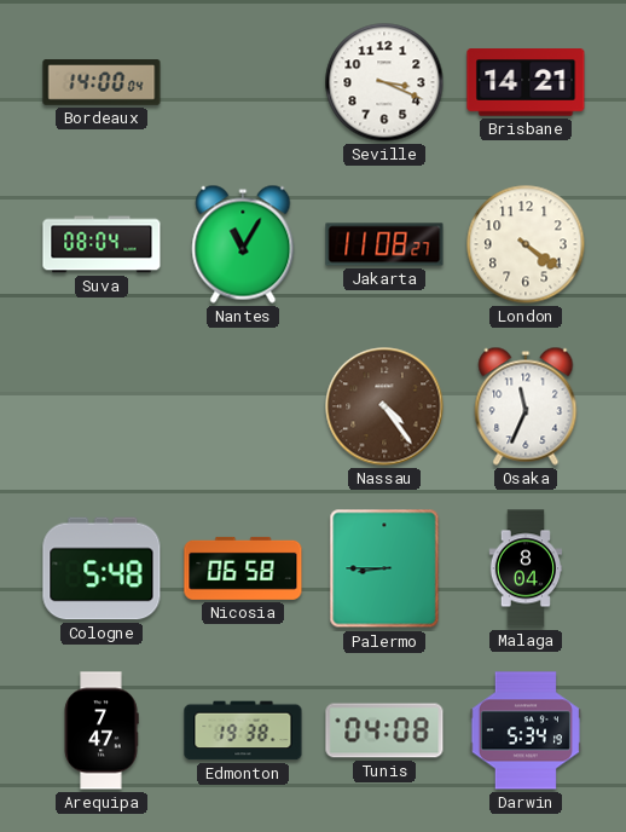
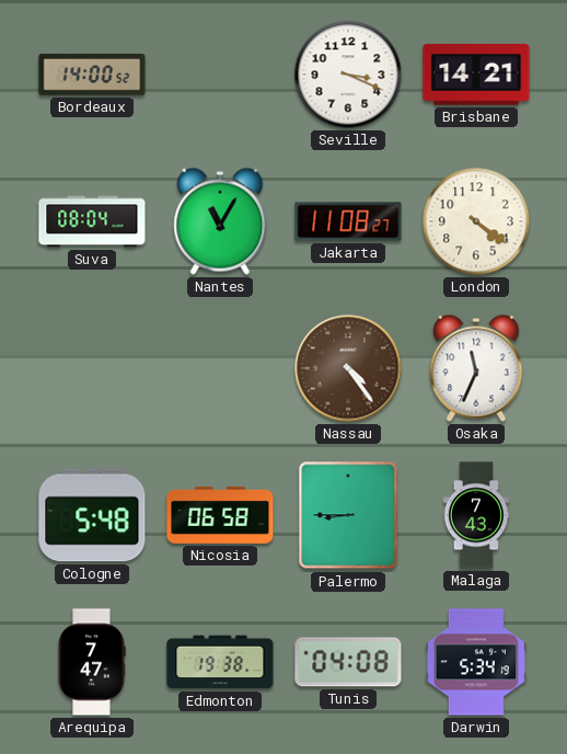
Bordeaux: 14:00:04 -> 14:00:52
Malaga: 8:04 -> 7:43
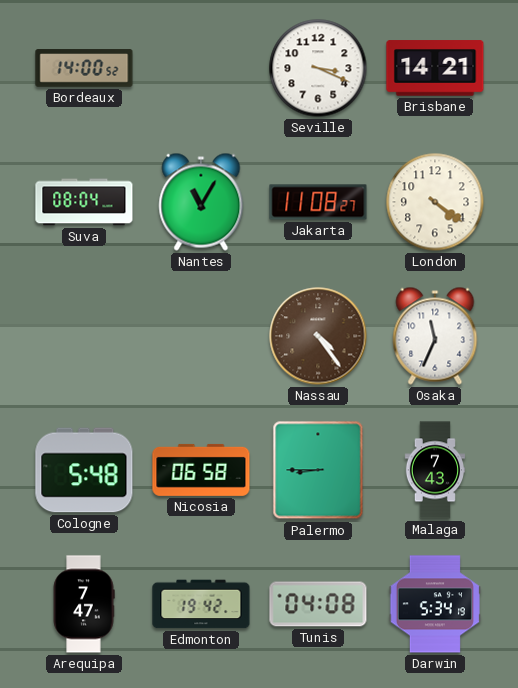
Edmonton: 19:38 -> 19:42
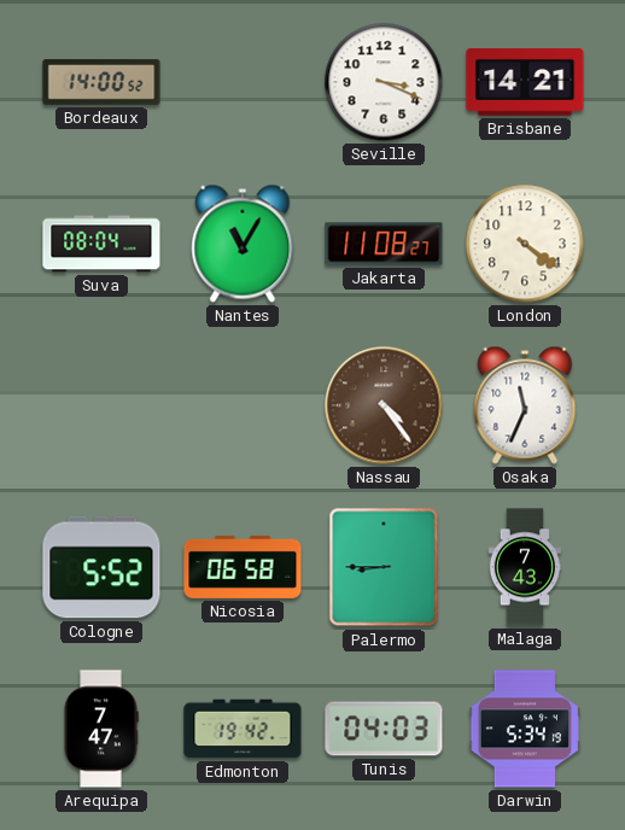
Cologne: 5:48 -> 5:52
Tunis: 04:08 -> 04:03
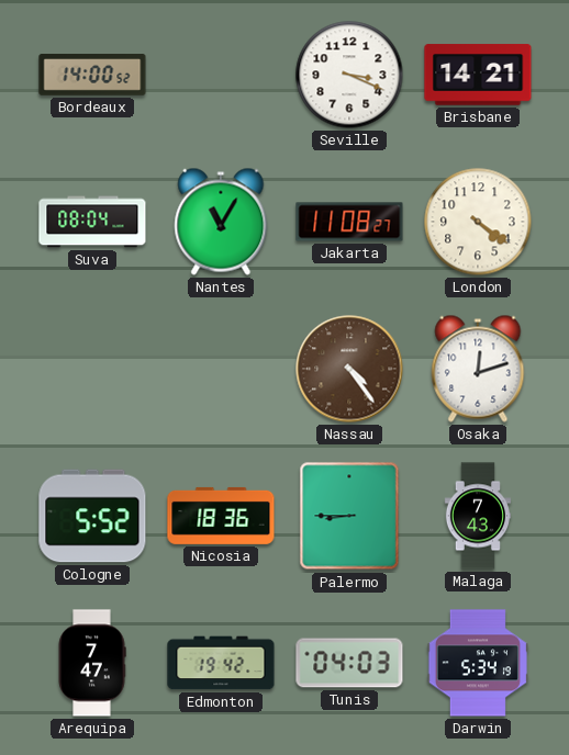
Osaka: 11:34 -> 12:12
Nicosia: 06:58 -> 18:36
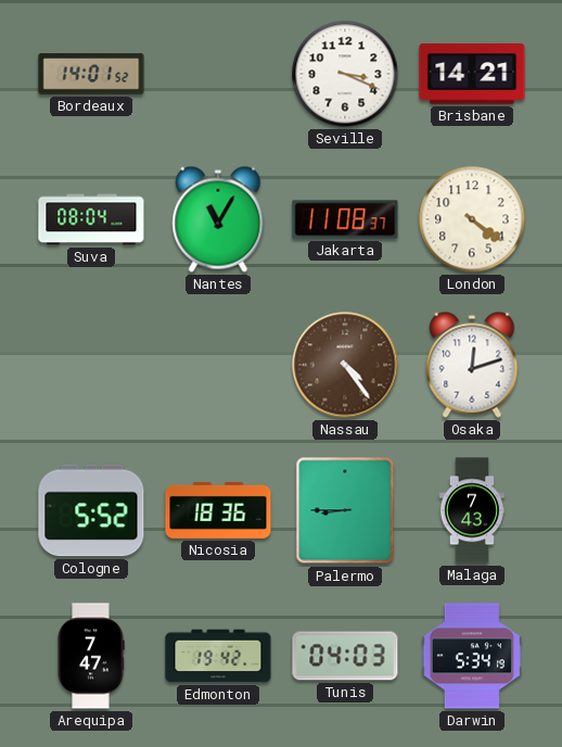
Bordeaux: 14:00 -> 14:01
Jakarta: 11:08:27 -> 11:08:37
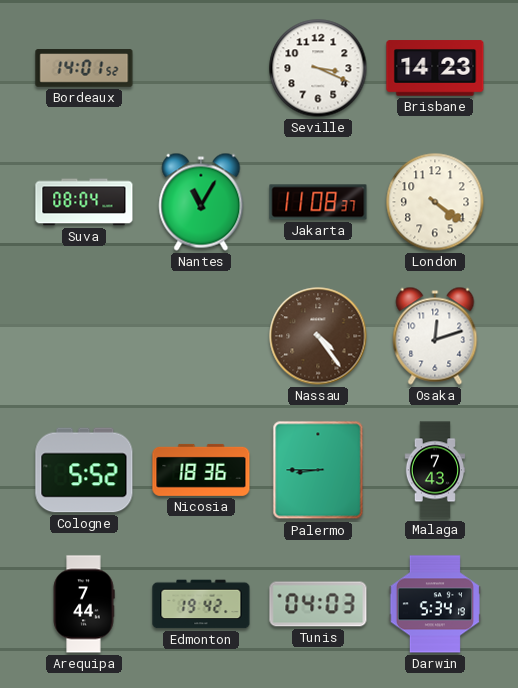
Brisbane: 14:21 -> 14:23
Arequipa: 7:47 -> 7:44
